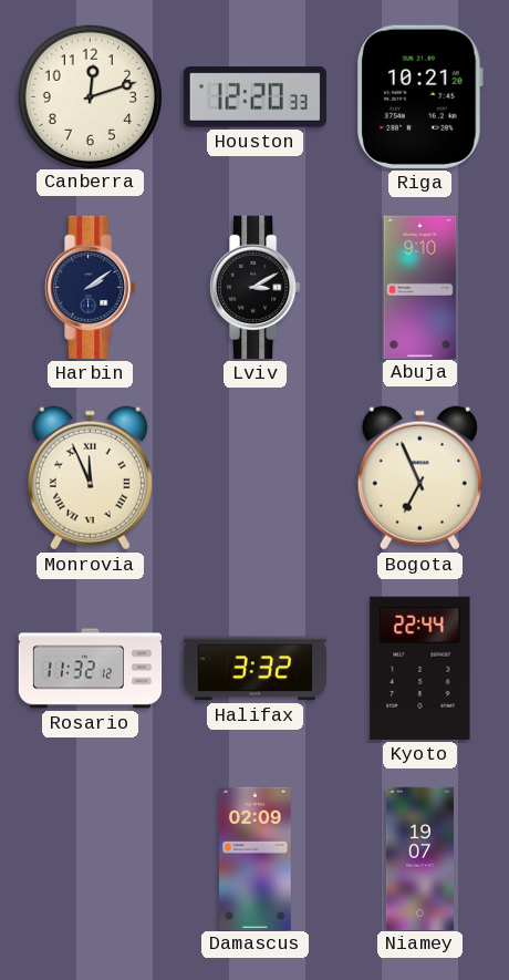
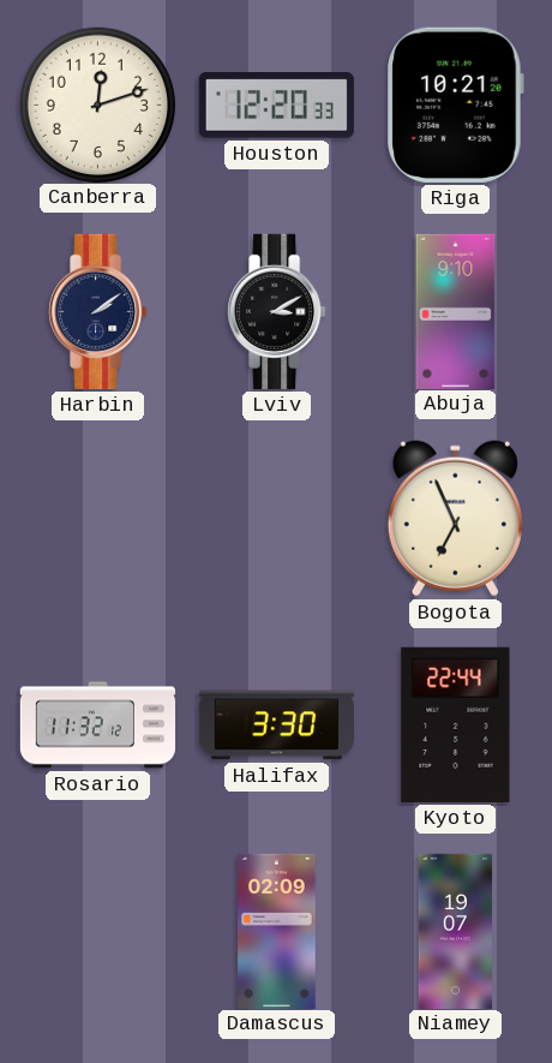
Monrovia: 11:56 -> none
Halifax: 3:32 -> 3:30
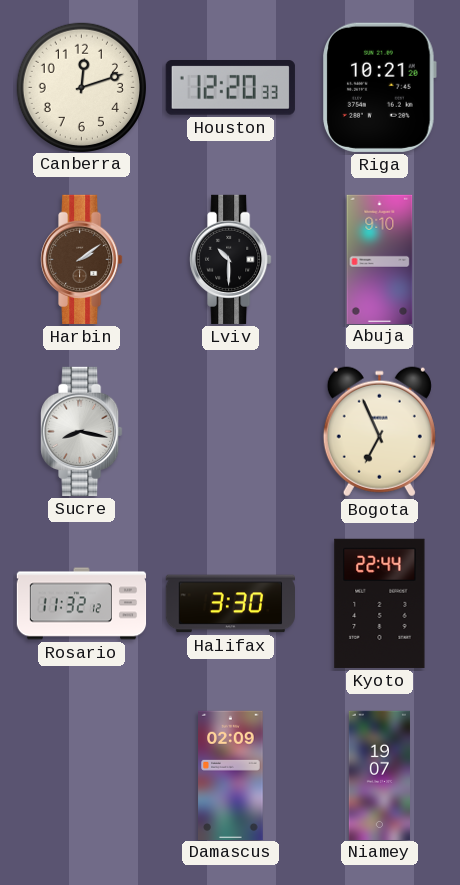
Harbin dial: navy -> brown
Lviv: 3:10 -> 10:30
Sucre: none -> 8:17
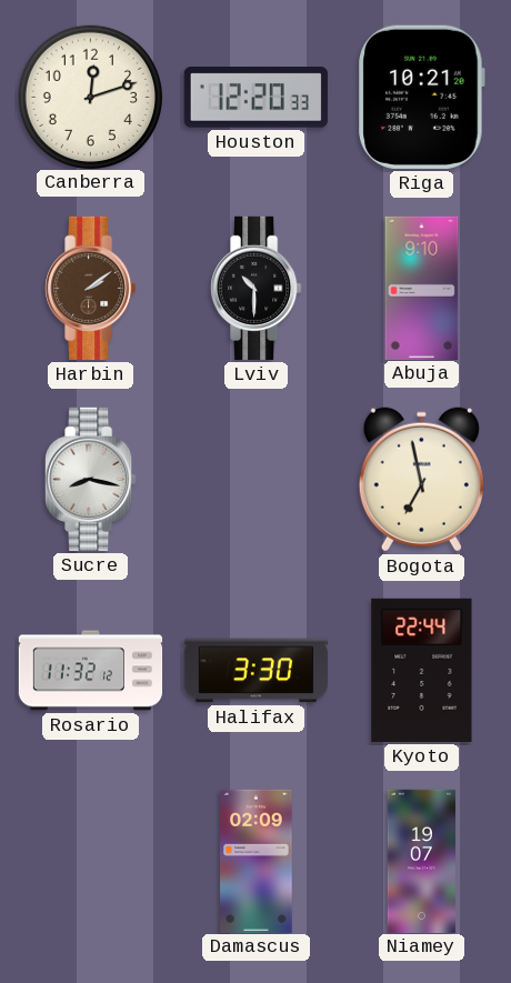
Bogota: 6:56 -> 6:58
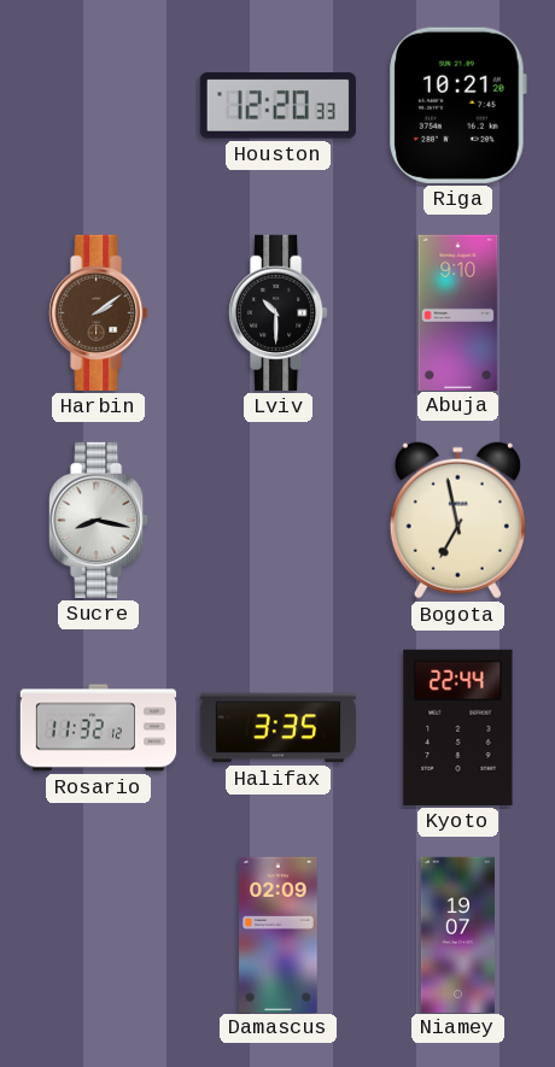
Canberra: 12:12 -> none
Halifax: 3:30 -> 3:35
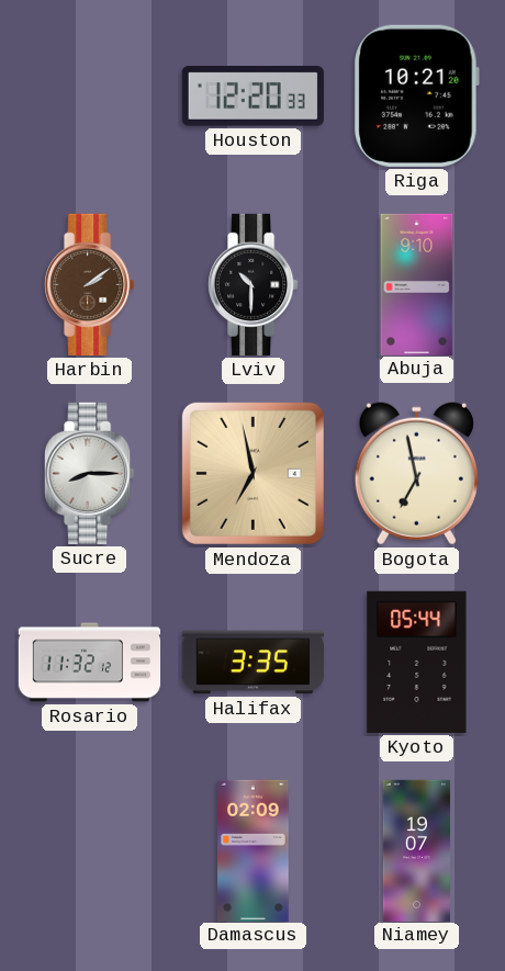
Sucre: 8:17 -> 8:15
Mendoza: none -> 6:58
Kyoto: 22:44 -> 05:44
